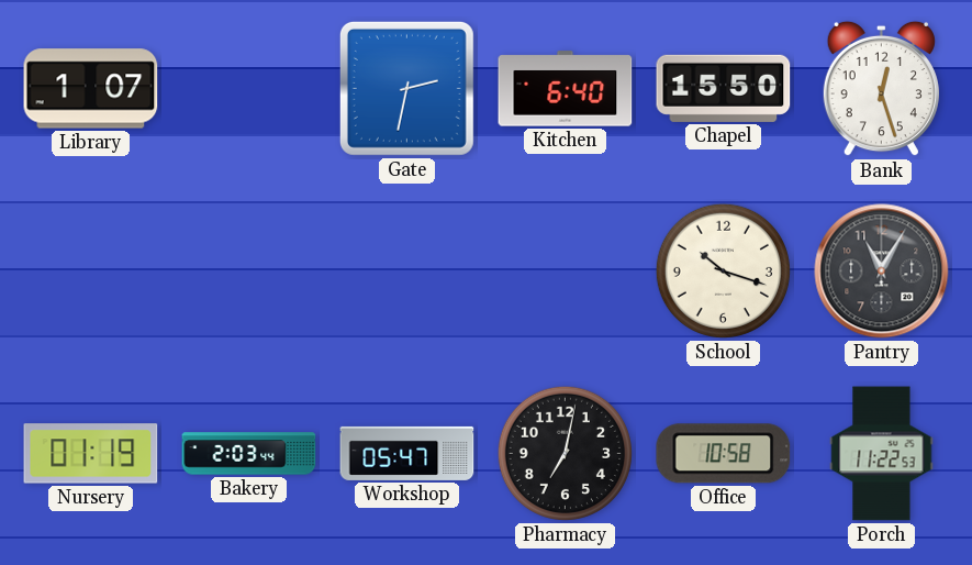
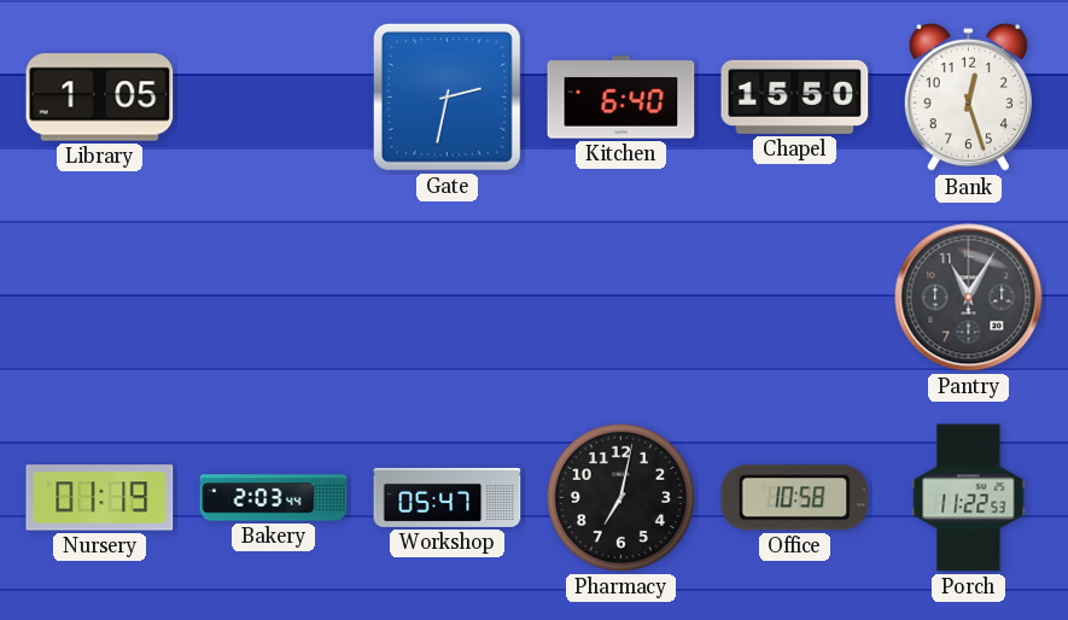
Library: 1:07 -> 1:05
School: 10:18 -> none
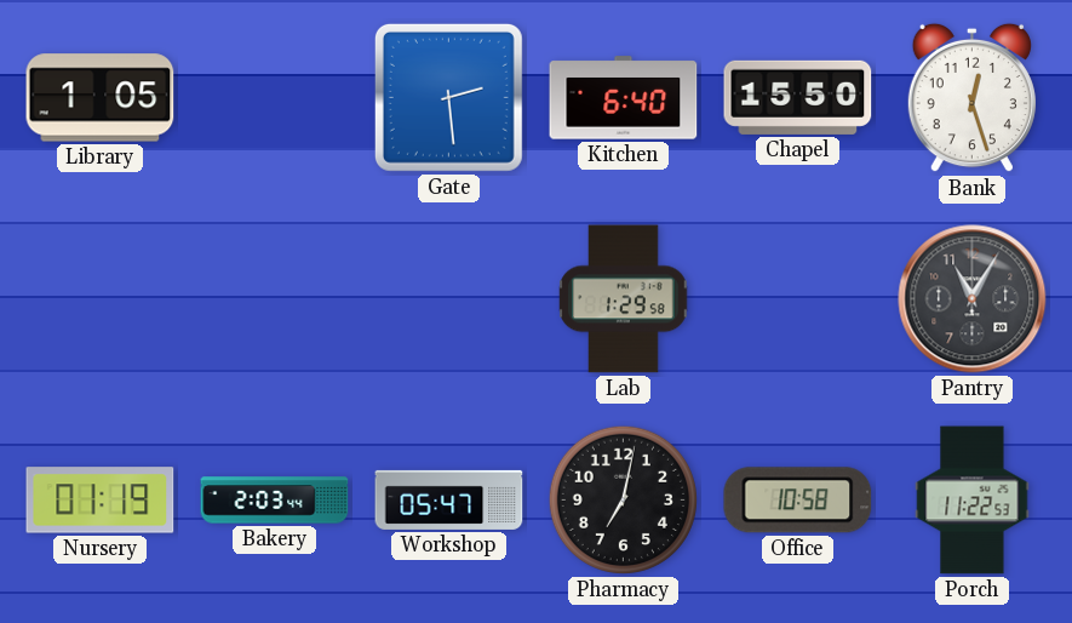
Gate: 2:32 -> 2:29
Lab: none -> 1:29
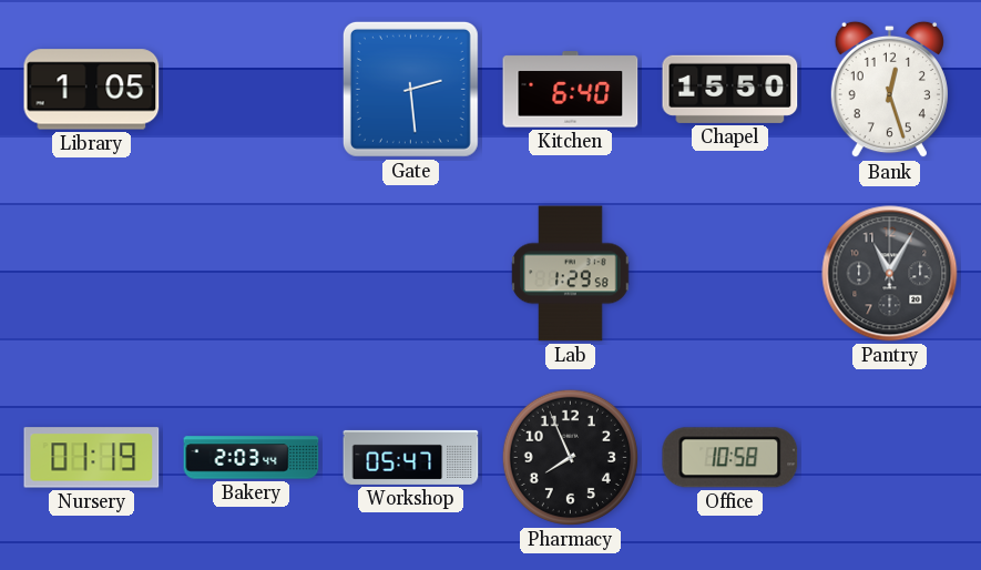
Pharmacy: 7:02 -> 7:56
Porch: 11:22 -> none
